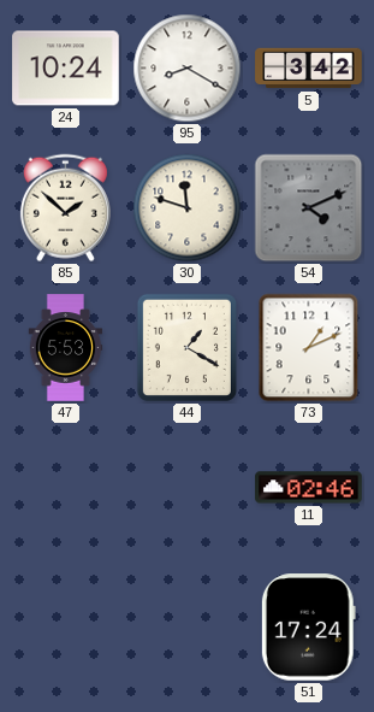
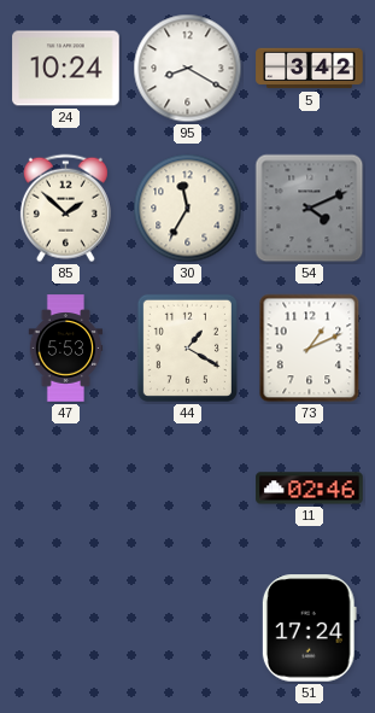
30: 11:48 -> 11:35
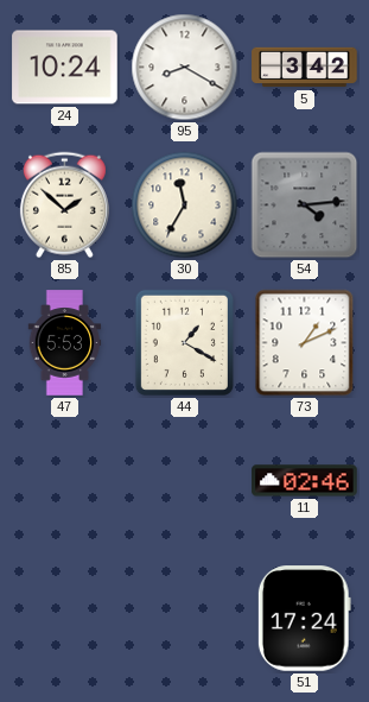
54: 4:11 -> 4:14
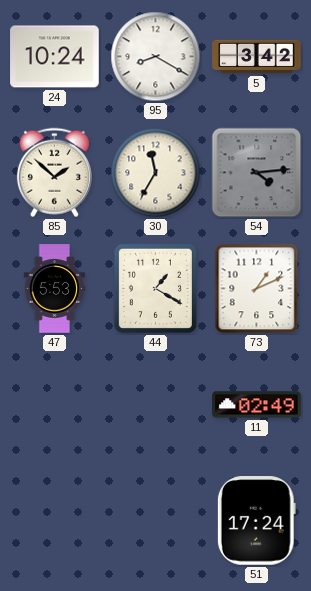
11: 02:46 -> 02:49
